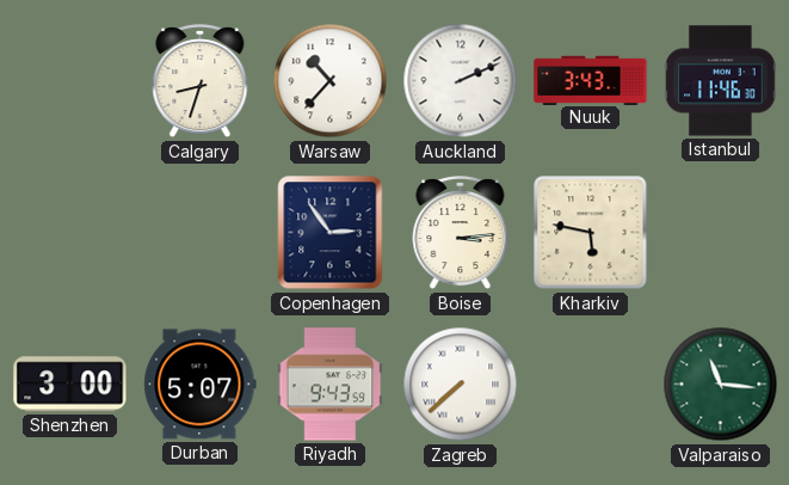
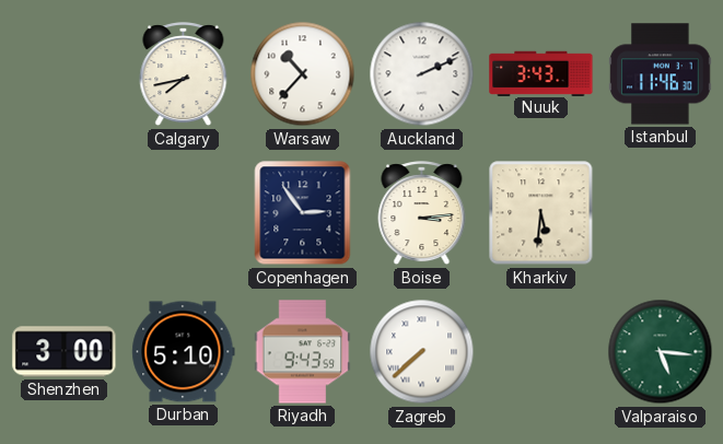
Calgary: 8:33 -> 7:43
Kharkiv: 5:47 -> 5:31
Durban: 5:07 -> 5:10
Valparaiso: 11:16 -> 5:16
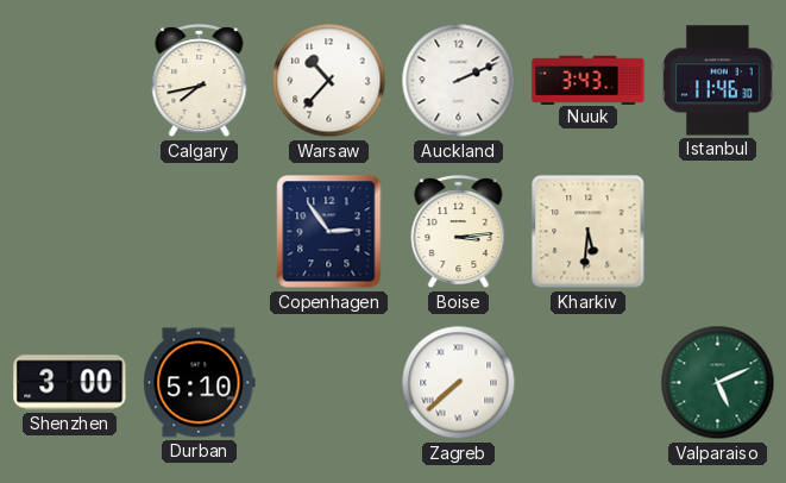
Riyadh: 9:43 -> none
Valparaiso: 5:16 -> 5:11
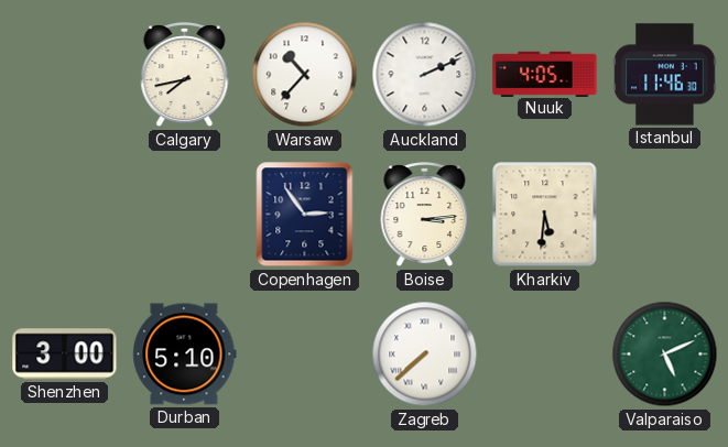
Nuuk: 3:43 -> 4:05
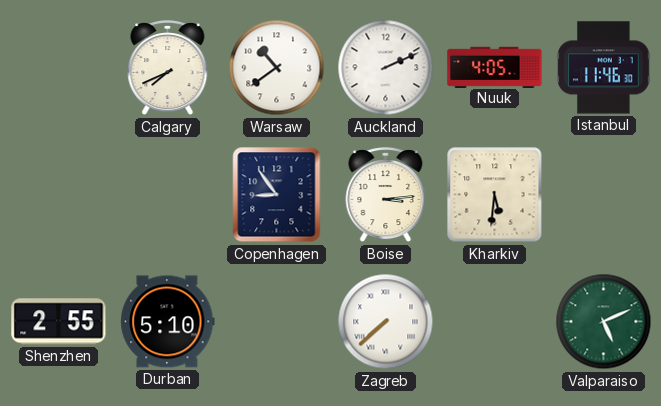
Calgary: 7:43 -> 7:41
Warsaw: 10:37 -> 10:39
Copenhagen: 2:54 -> 8:54
Shenzhen: 3:00 -> 2:55
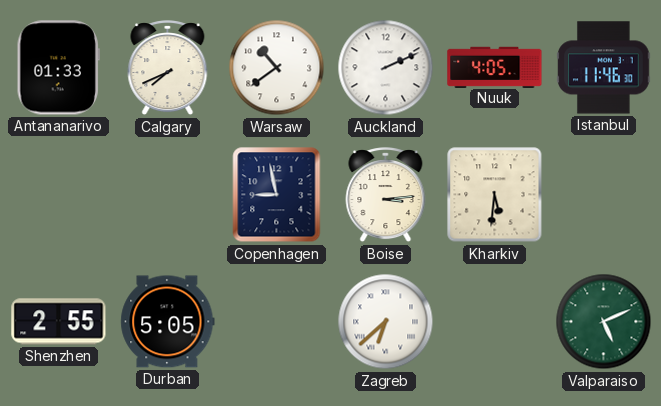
Antananarivo: none -> 01:33
Copenhagen: 8:54 -> 8:58
Durban: 5:10 -> 5:05
Zagreb: 7:38 -> 6:38
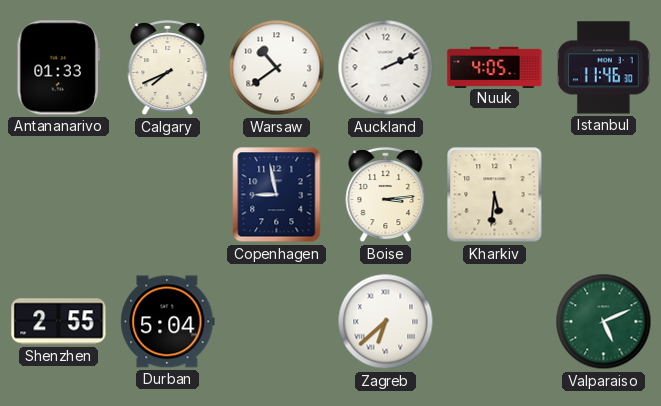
Durban: 5:05 -> 5:04
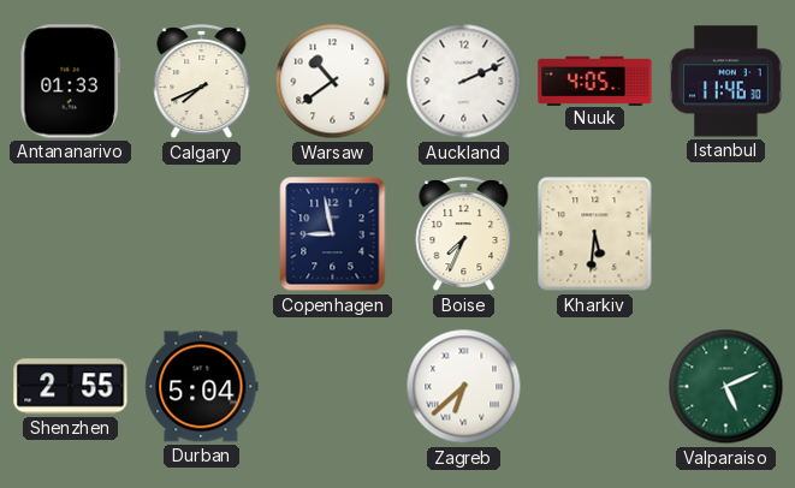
Boise: 3:14 -> 7:34
